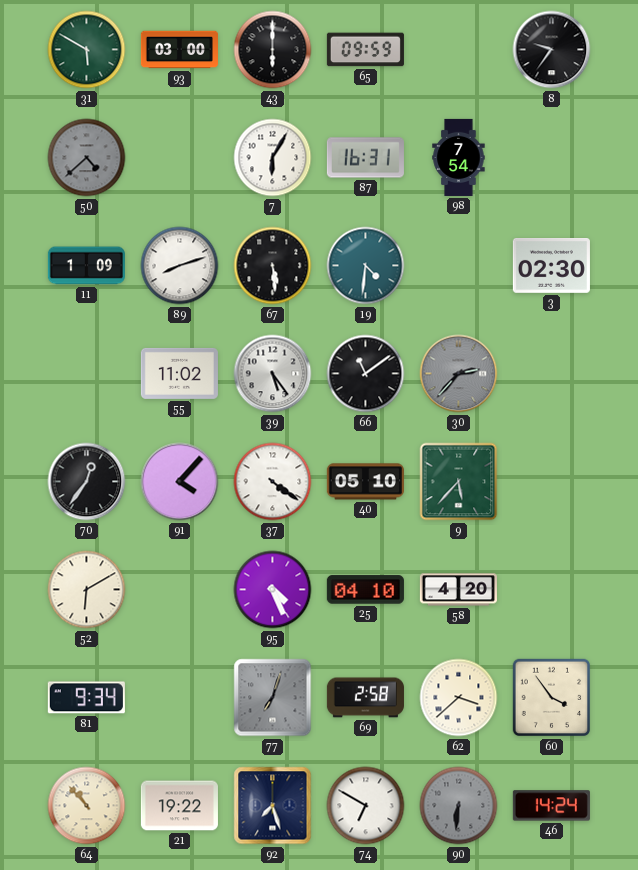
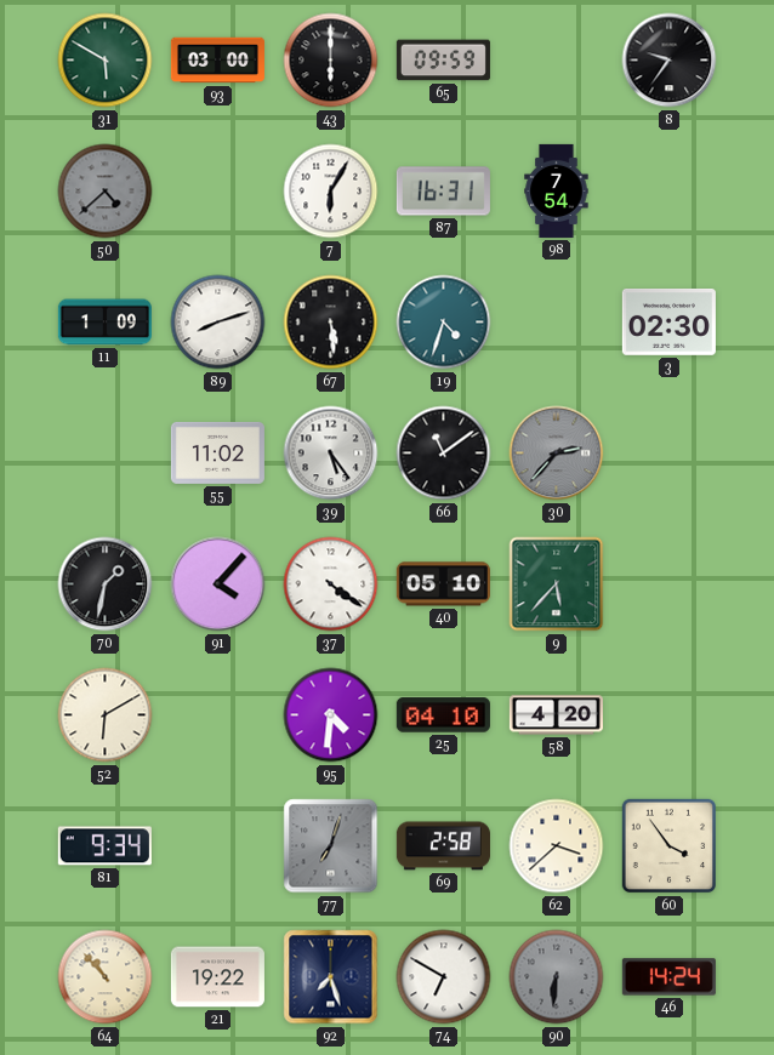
19: 4:31 -> 4:33
70: 12:36 -> 1:32
95: 4:26 -> 4:31
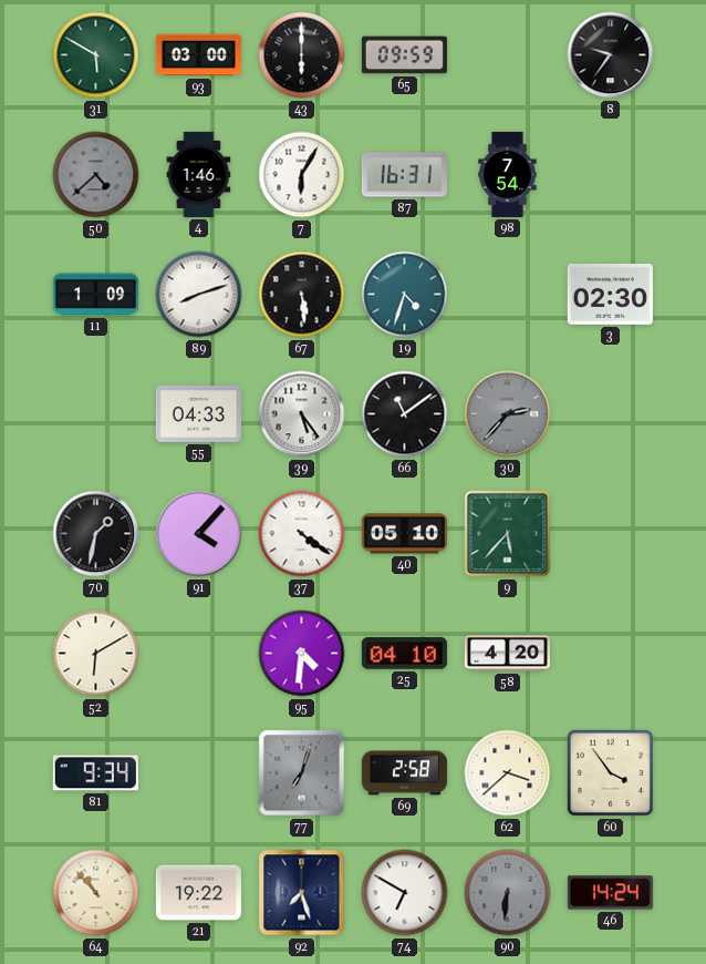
4: none -> 1:46
55: 11:02 -> 04:33
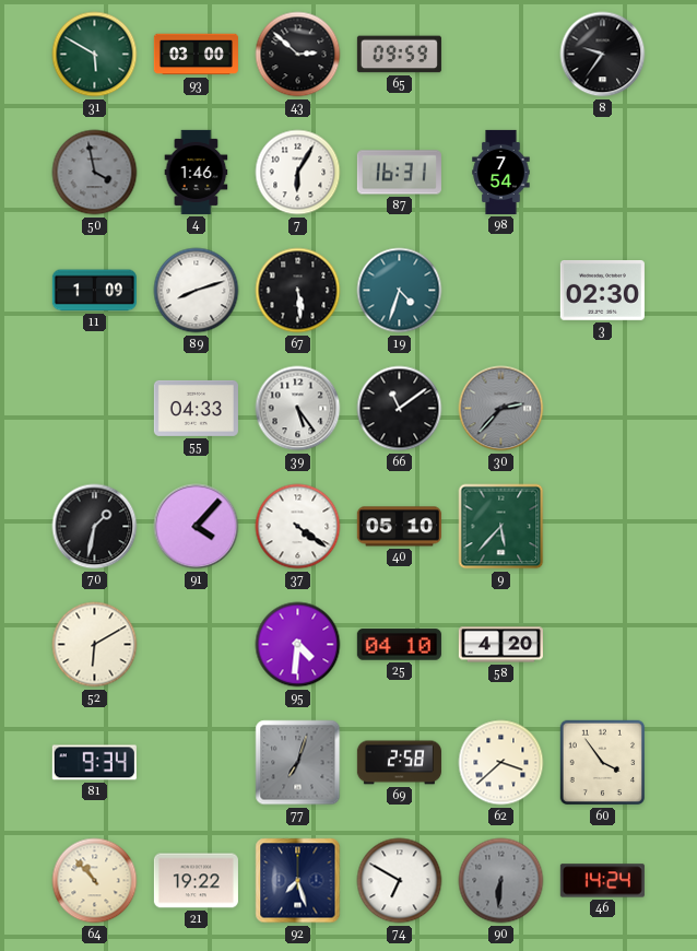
43: 6:00 -> 2:52
50: 4:38 -> 3:58
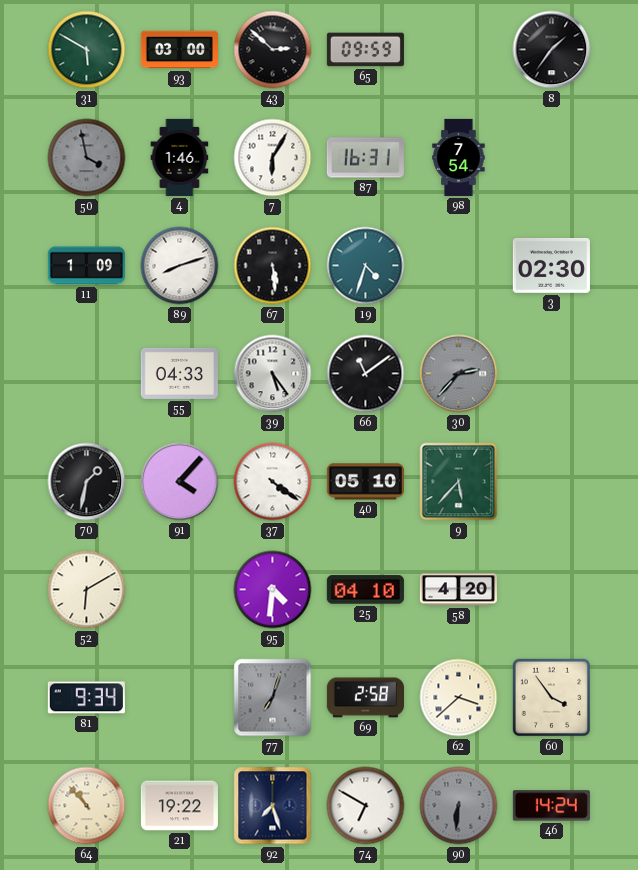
8: 9:36 -> 1:36
